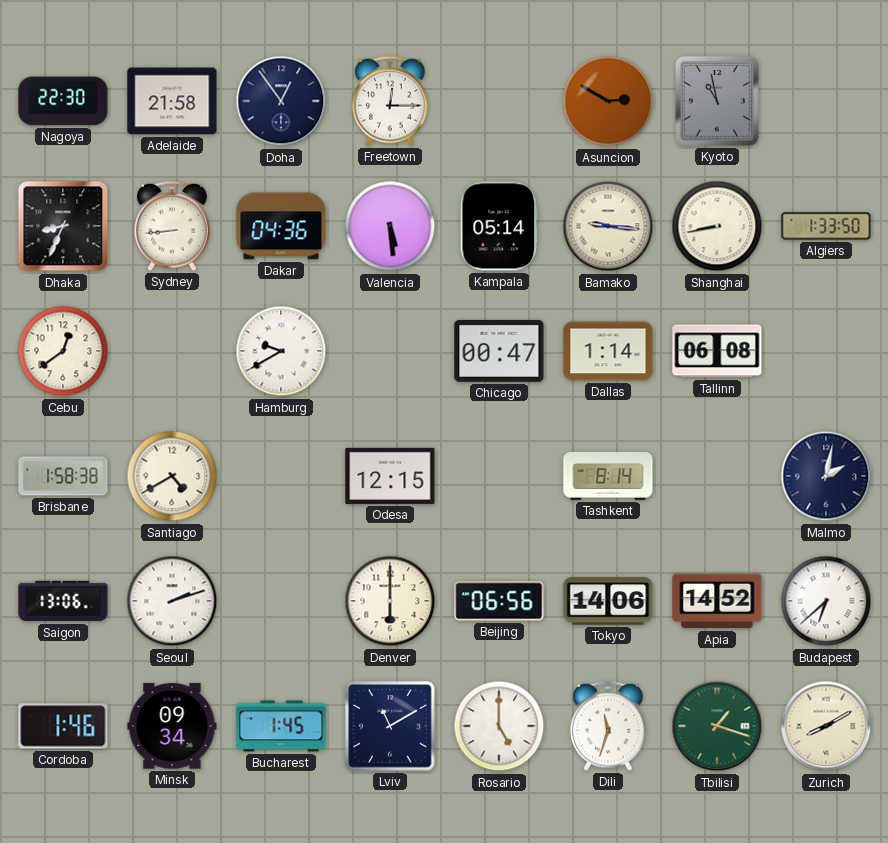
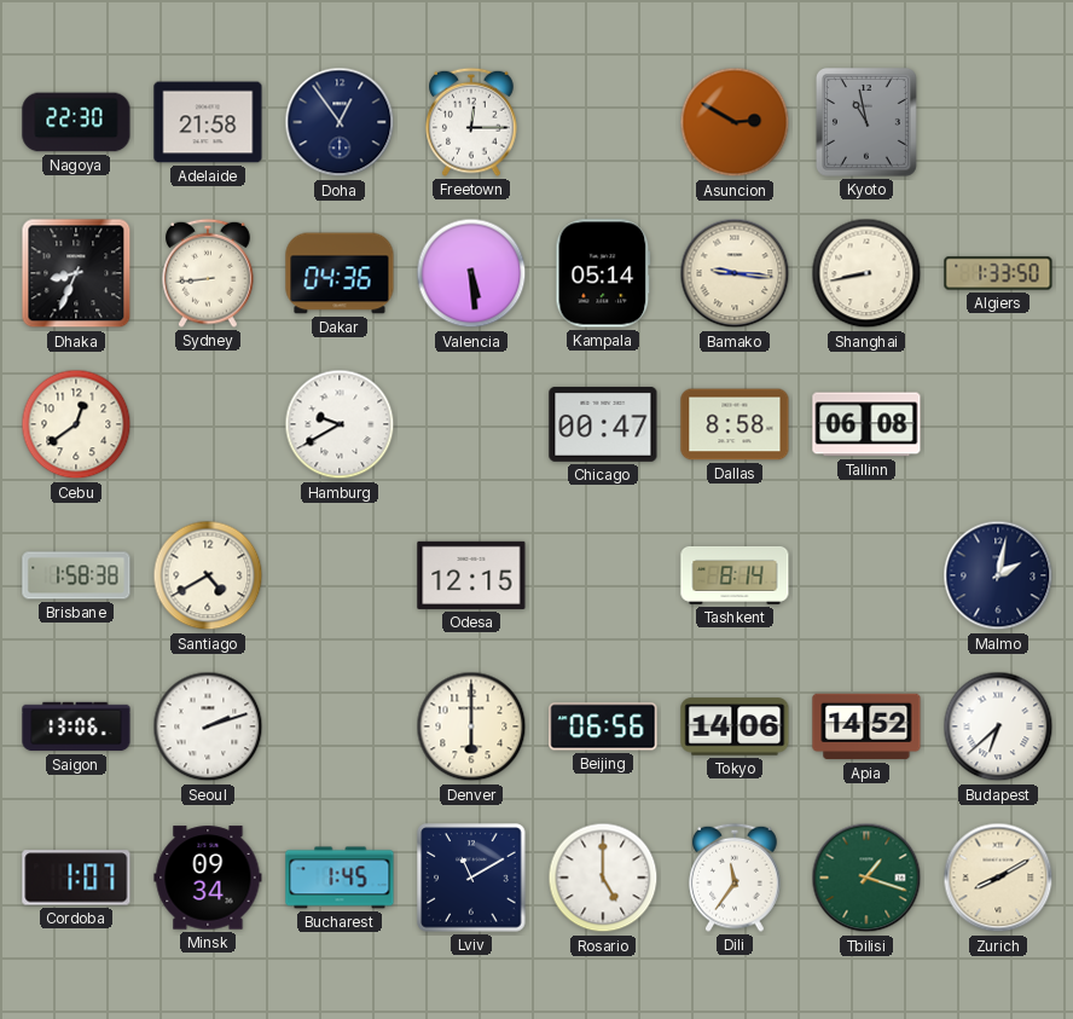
Dallas: 1:14 -> 8:58
Cordoba: 1:46 -> 1:07
Dili: 11:33 -> 11:36
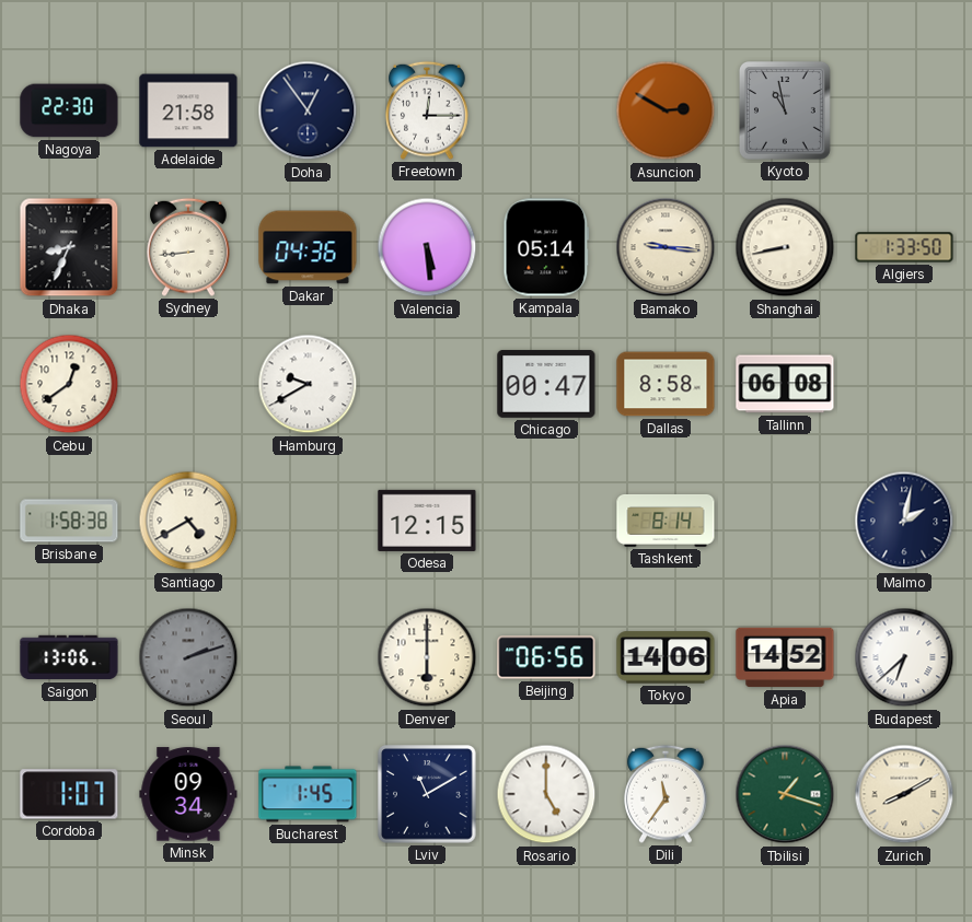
Seoul dial: white -> grey
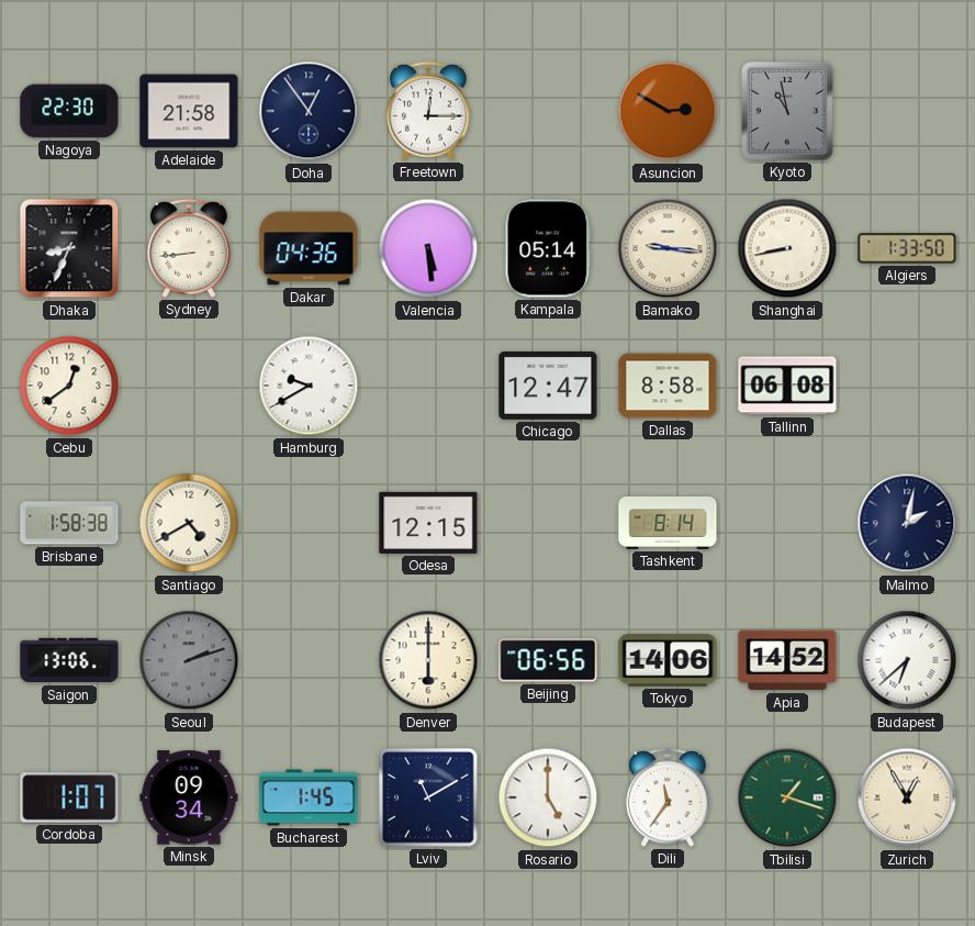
Chicago: 00:47 -> 12:47
Zurich: 8:10 -> 12:55
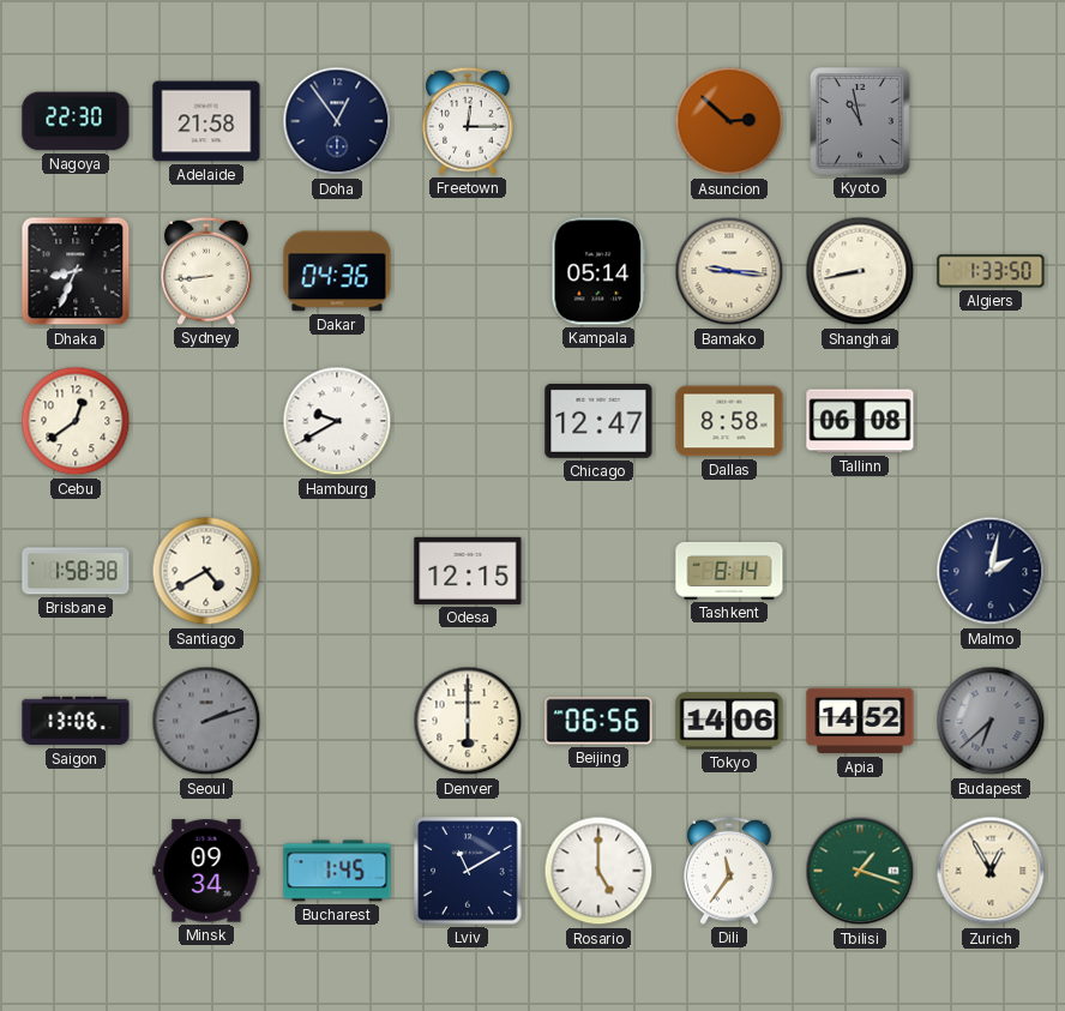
Asuncion: 2:50 -> 2:52
Valencia: 5:29 -> none
Budapest dial: white -> grey
Cordoba: 1:07 -> none
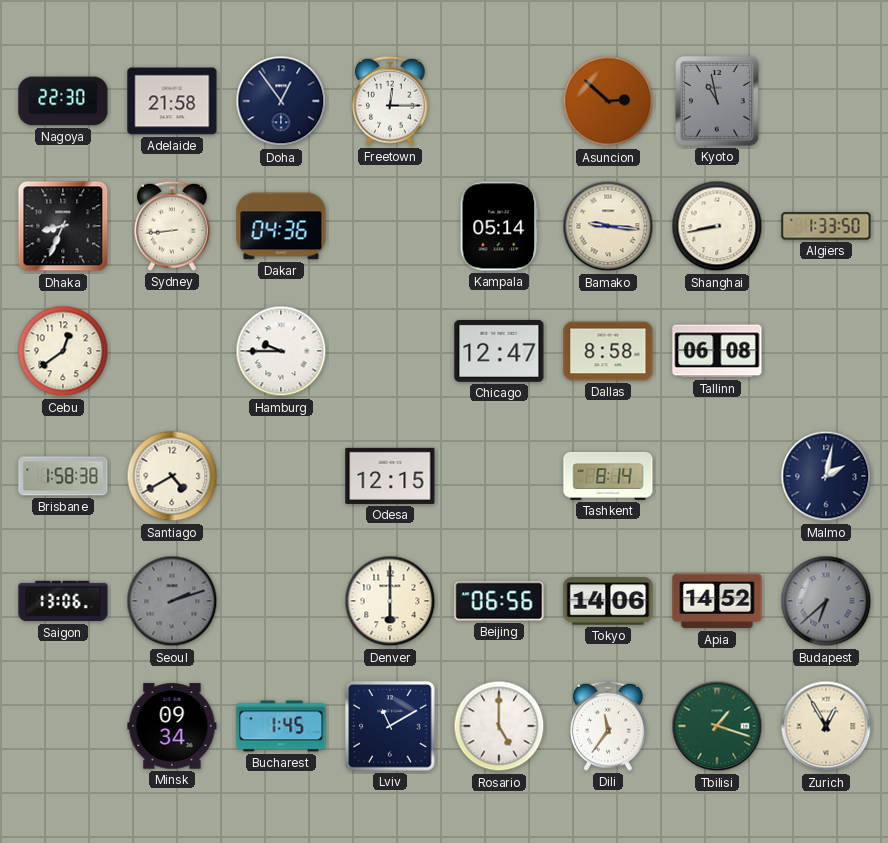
Hamburg: 9:40 -> 9:45
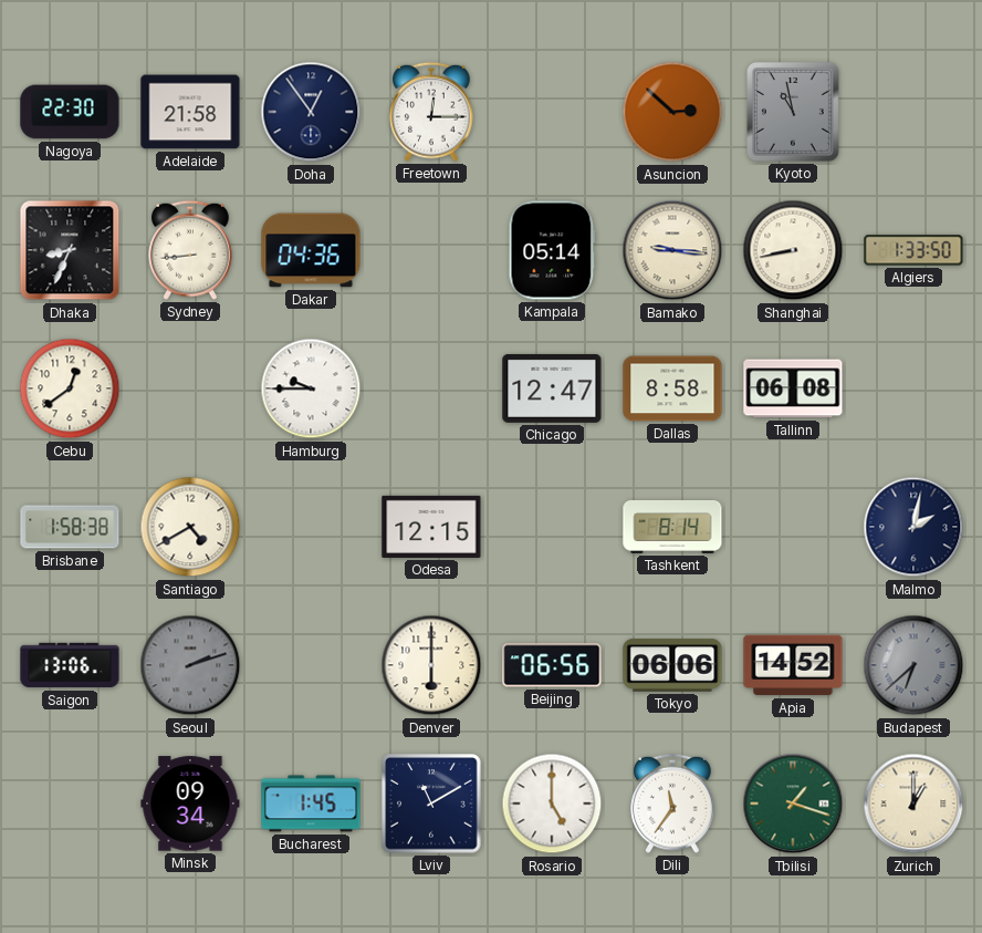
Tokyo: 14:06 -> 06:06
Zurich: 12:55 -> 1:00
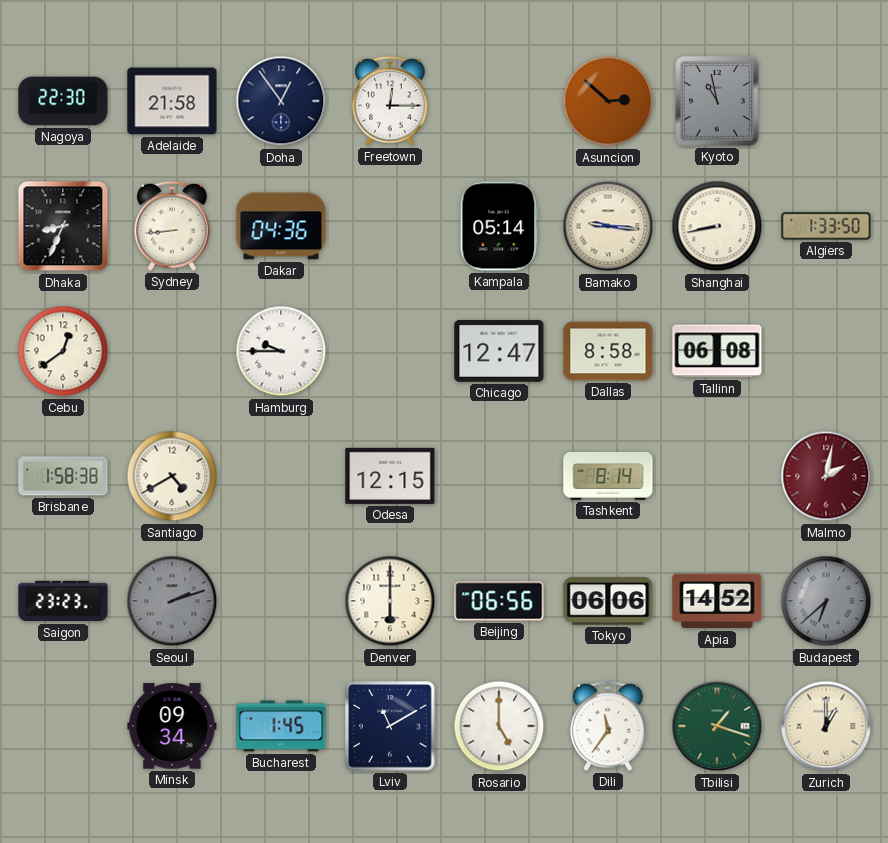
Malmo dial: navy -> burgundy
Saigon: 13:06 -> 23:23
